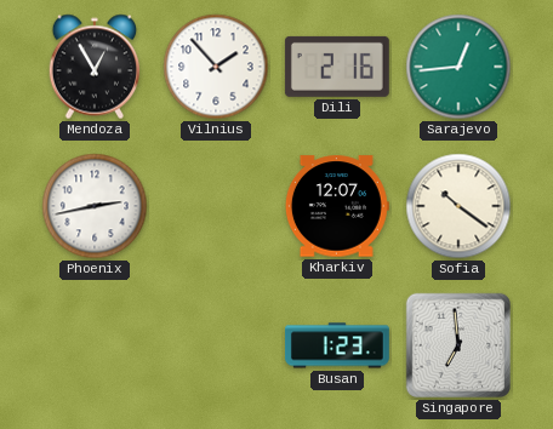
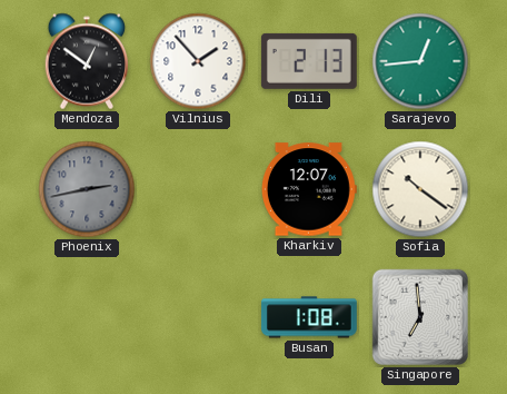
Mendoza: 12:55 -> 12:51
Dili: 2:16 -> 2:13
Phoenix dial: white -> grey
Busan: 1:23 -> 1:08
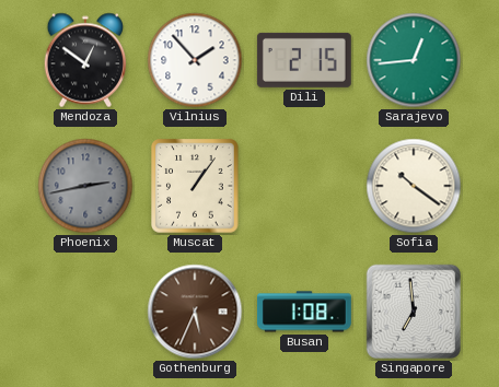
Dili: 2:13 -> 2:15
Muscat: none -> 1:06
Kharkiv: 12:07 -> none
Gothenburg: none -> 5:34
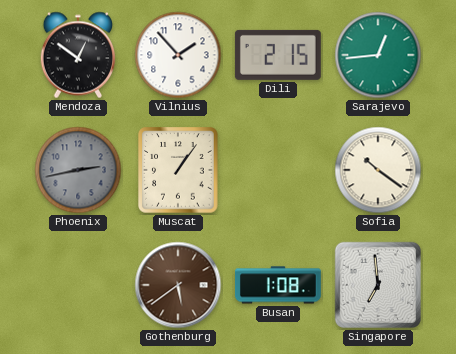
Gothenburg: 5:34 -> 5:39
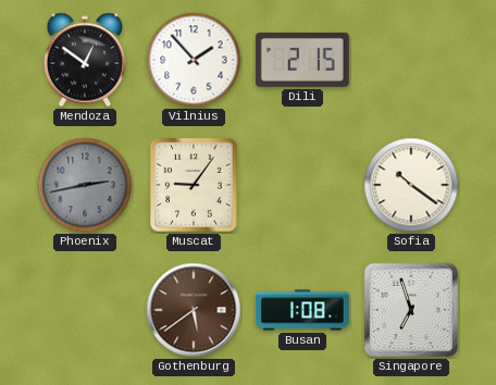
Sarajevo: 12:44 -> none
Muscat: 1:06 -> 9:06
Singapore: 6:59 -> 6:57
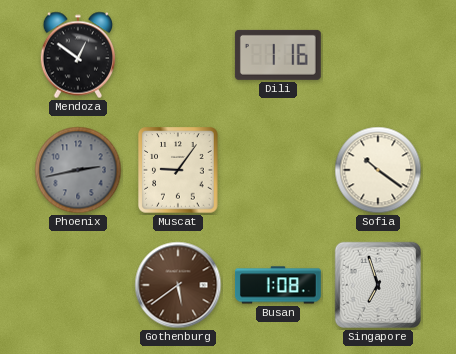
Vilnius: 1:53 -> none
Dili: 2:15 -> 1:16
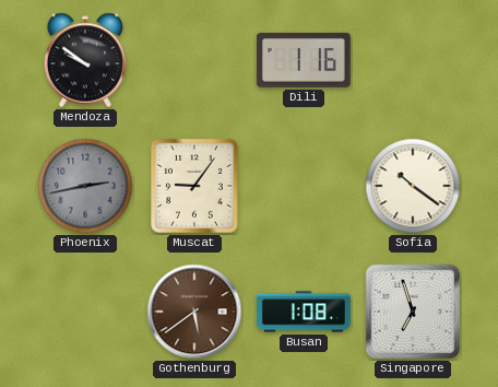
Mendoza: 12:51 -> 9:51
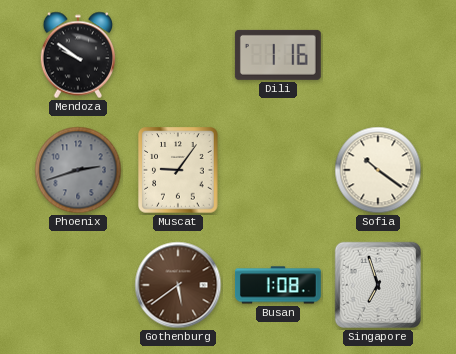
Phoenix: 2:43 -> 2:42
